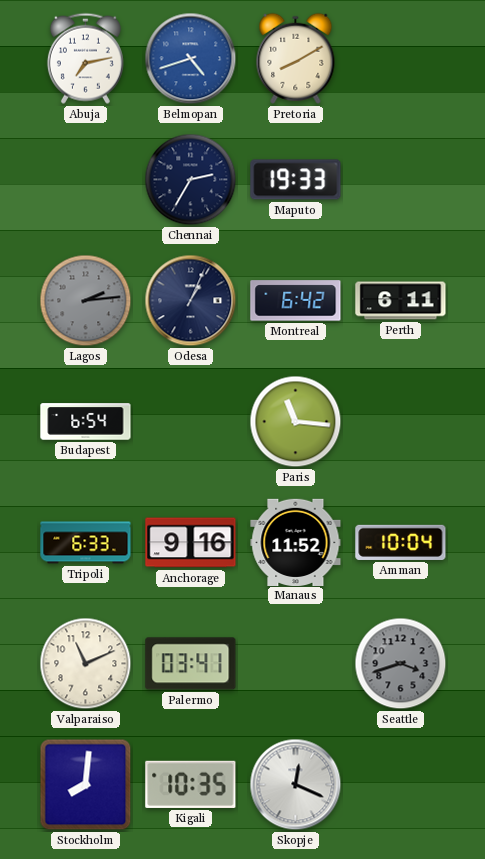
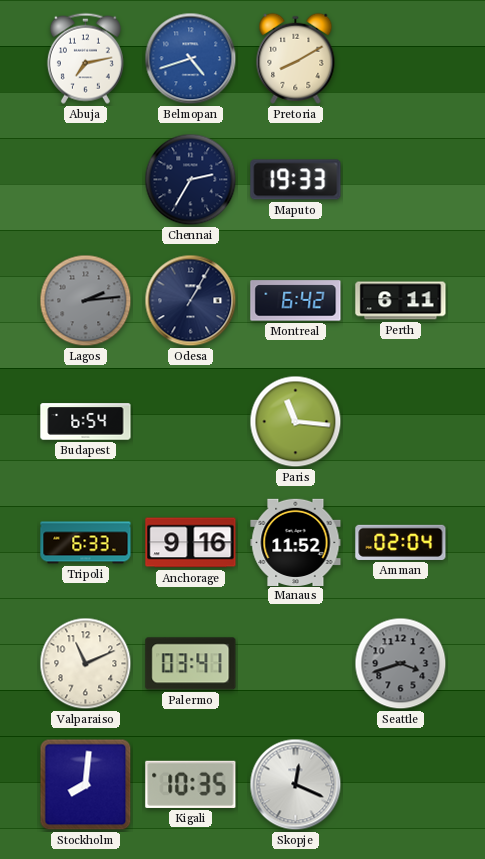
Odesa: 1:04 -> 1:05
Amman: 10:04 -> 02:04
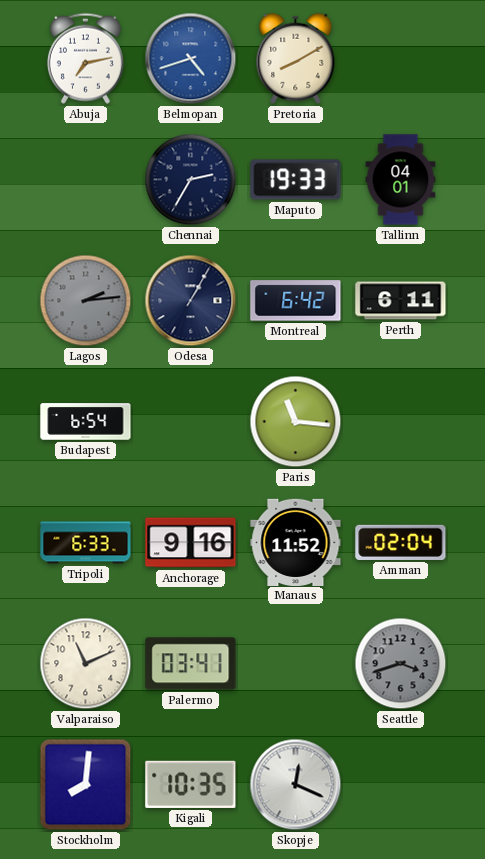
Tallinn: none -> 04:01
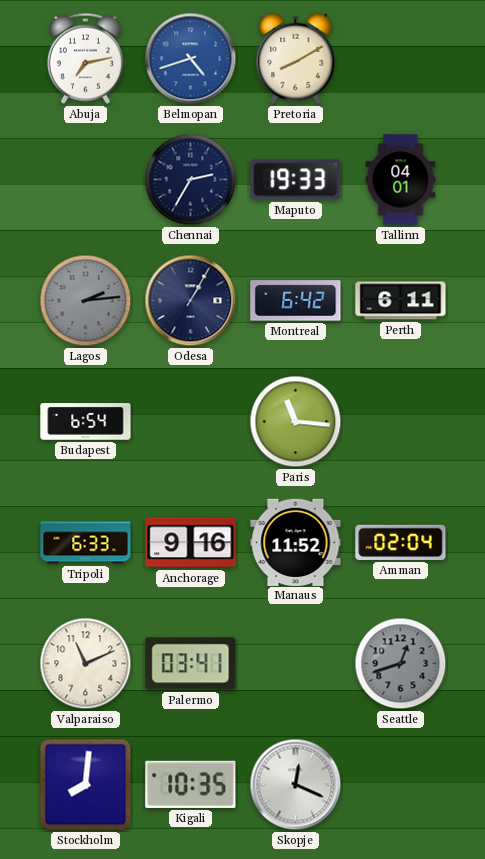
Seattle: 3:42 -> 12:42
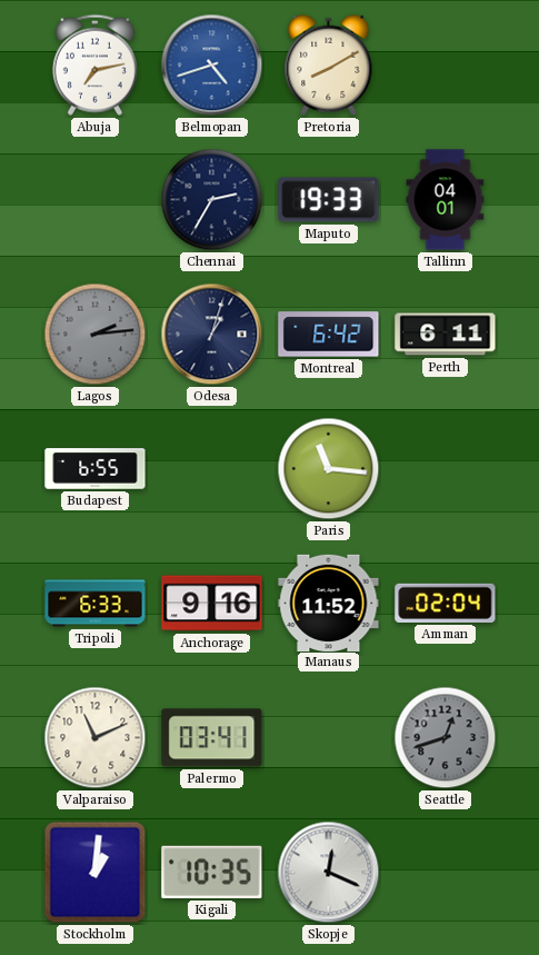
Odesa: 1:05 -> 1:03
Budapest: 6:54 -> 6:55
Stockholm: 8:01 -> 1:01
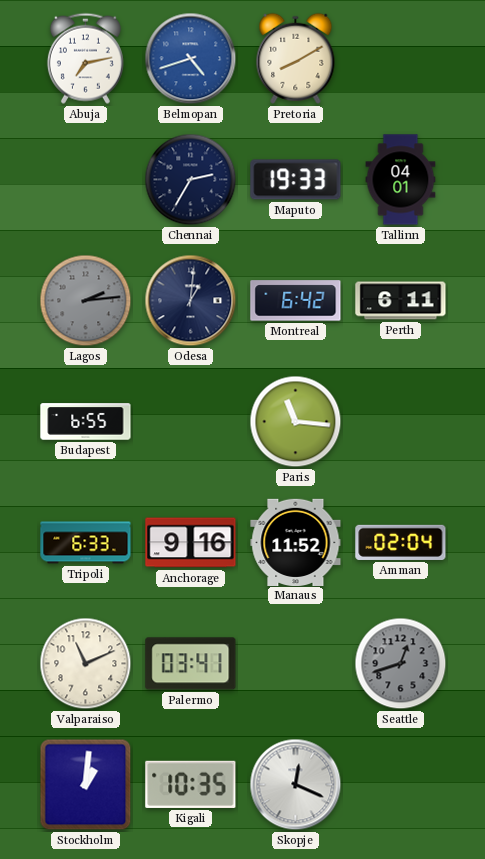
Odesa: 1:03 -> 1:01
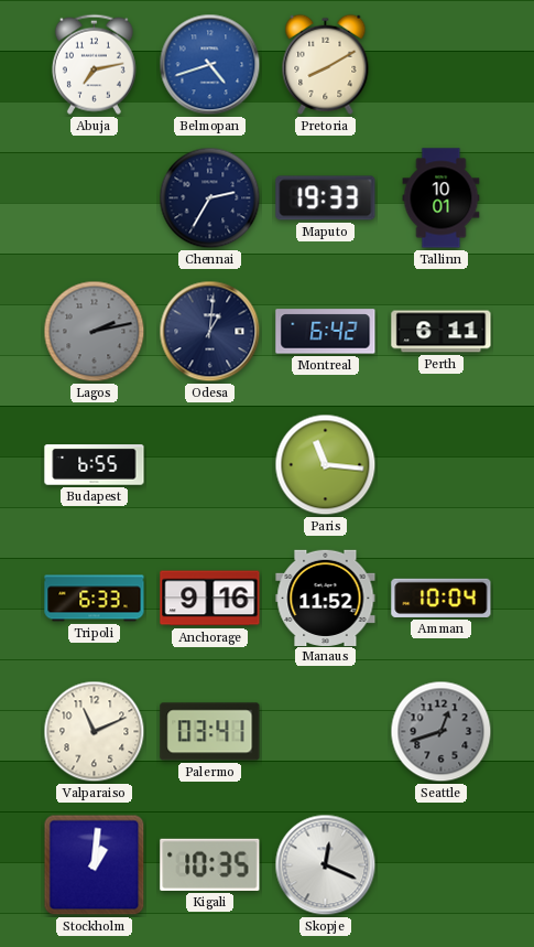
Tallinn: 04:01 -> 10:01
Lagos: 2:14 -> 2:13
Amman: 02:04 -> 10:04
